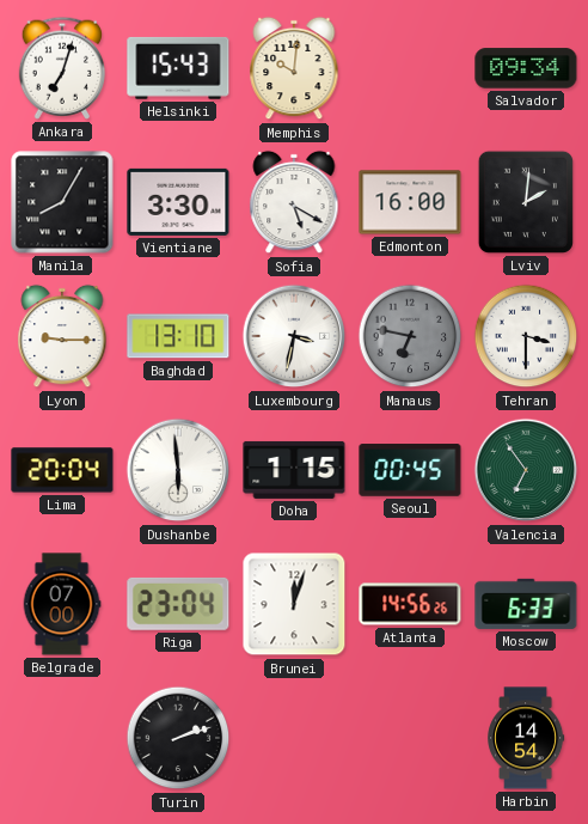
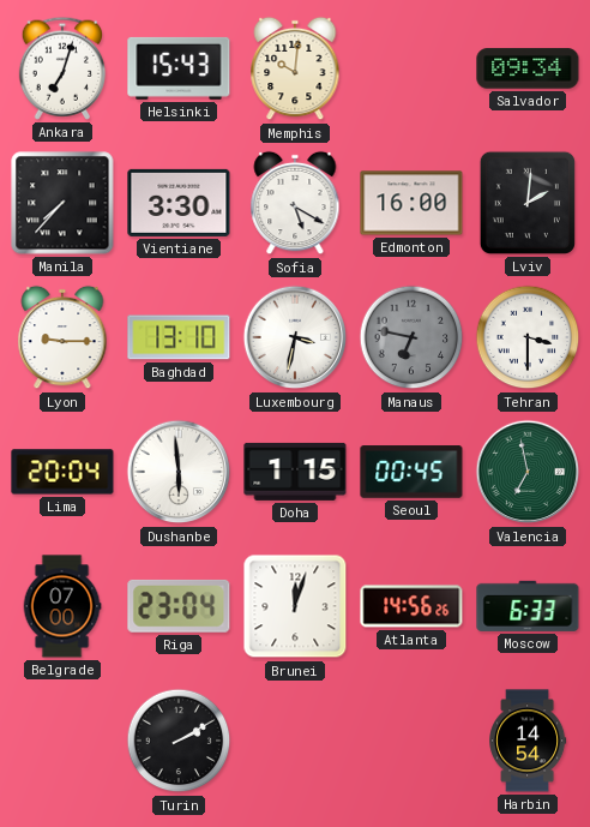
Manila: 8:05 -> 7:37
Valencia: 6:54 -> 6:58
Turin: 2:12 -> 2:10
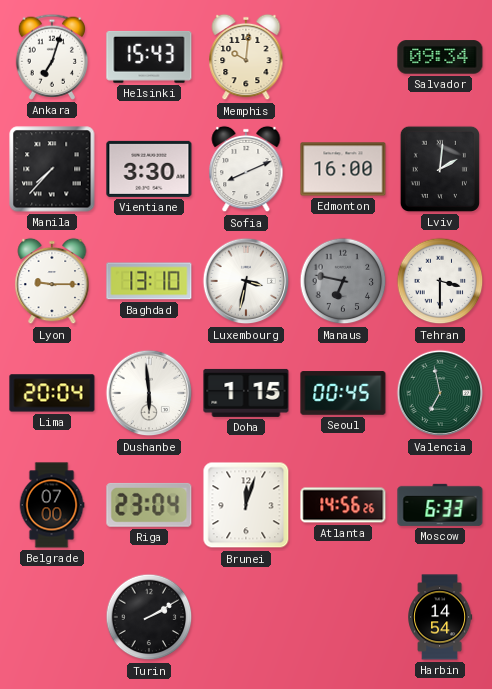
Sofia: 5:20 -> 8:11
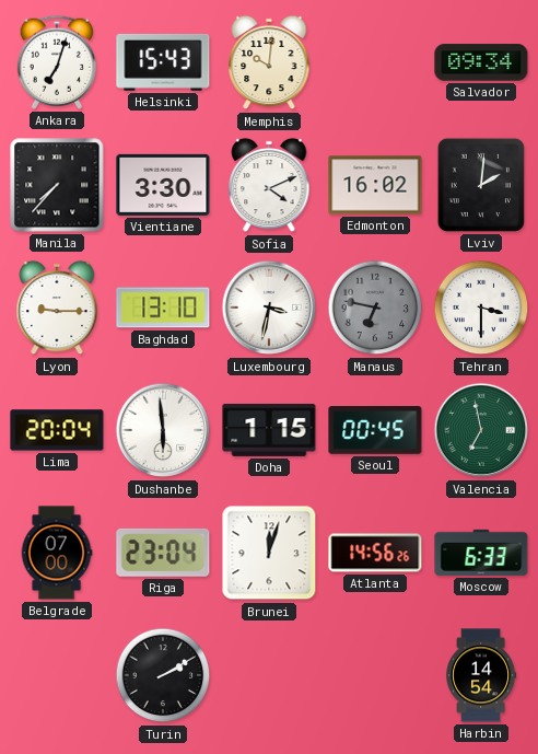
Sofia: 8:11 -> 4:11
Edmonton: 16:00 -> 16:02
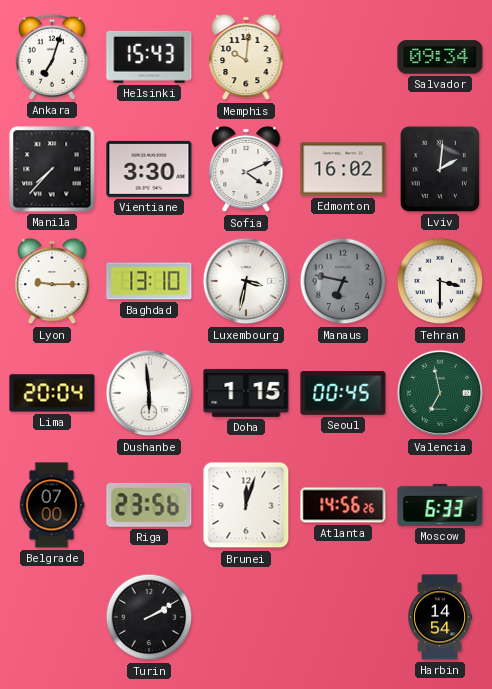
Riga: 23:04 -> 23:56
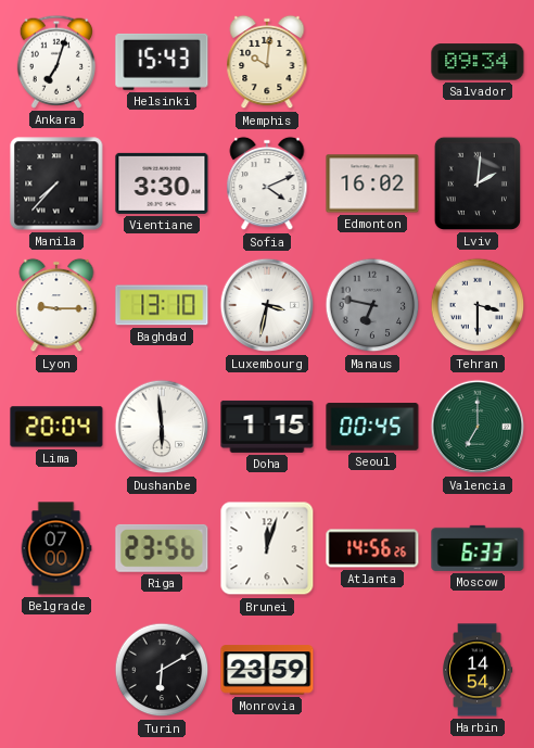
Valencia: 6:58 -> 7:00
Turin: 2:10 -> 6:10
Monrovia: none -> 23:59
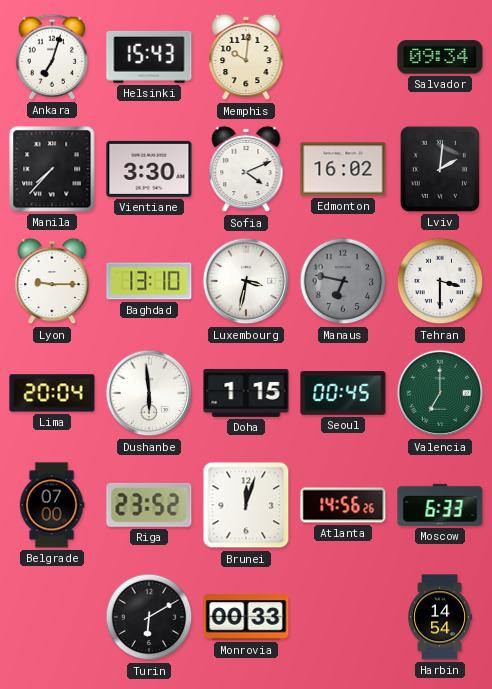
Riga: 23:56 -> 23:52
Monrovia: 23:59 -> 00:33
